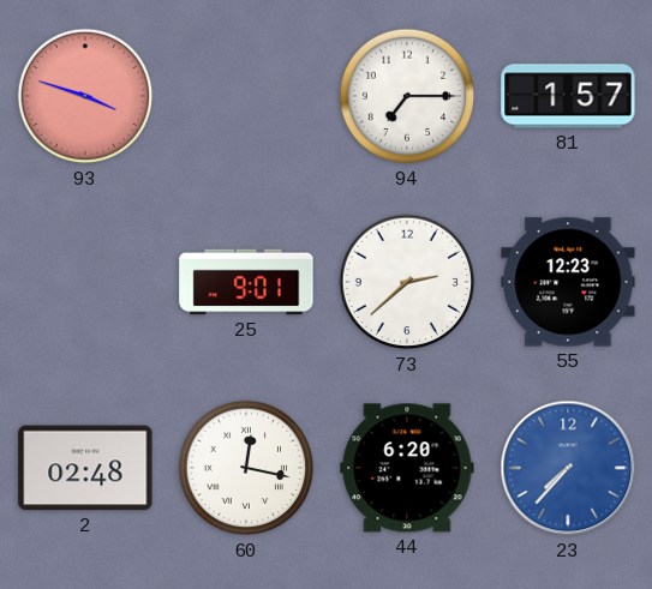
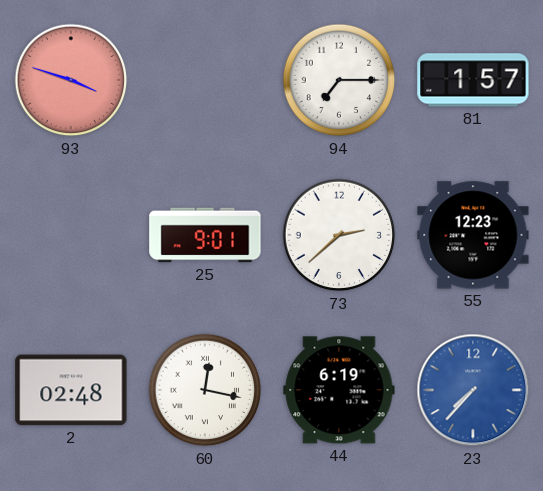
44: 6:20 -> 6:19
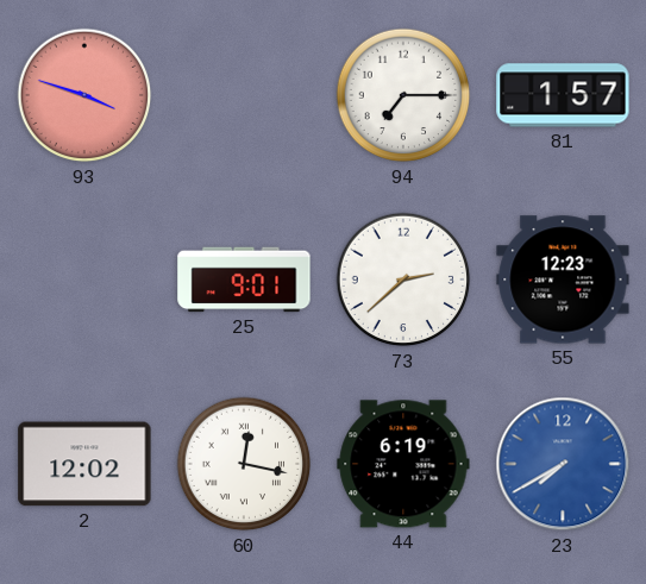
2: 02:48 -> 12:02
23: 7:37 -> 7:40
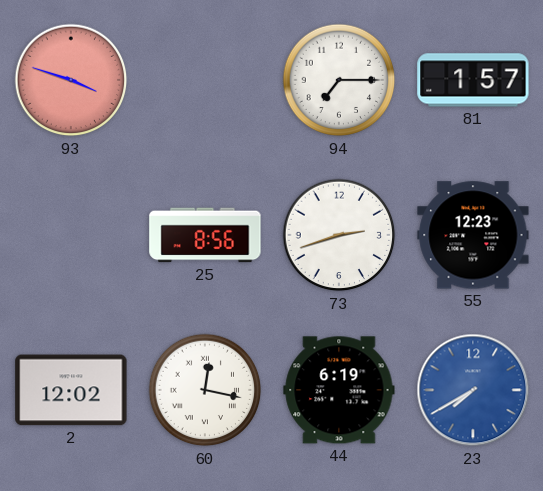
25: 9:01 -> 8:56
73: 2:38 -> 2:42
